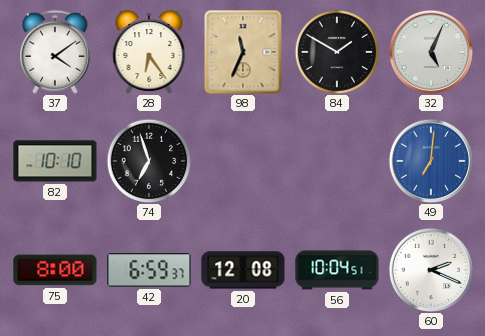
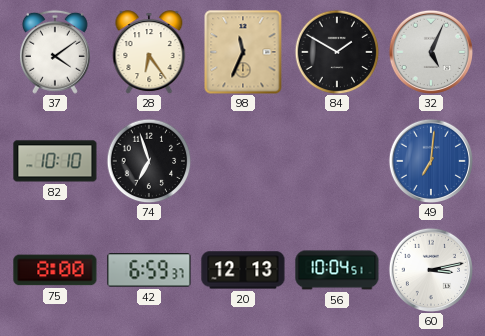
20: 12:08 -> 12:13
60: 2:19 -> 3:13
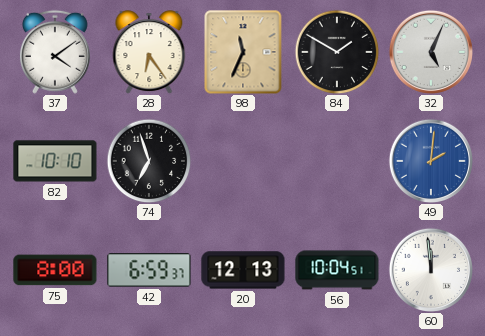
49: 7:01 -> 2:01
60: 3:13 -> 11:59
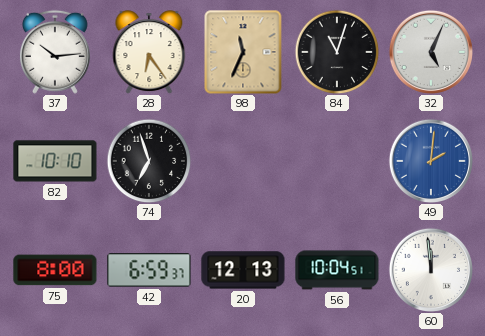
37: 4:09 -> 10:14
84: 1:50 -> 11:03
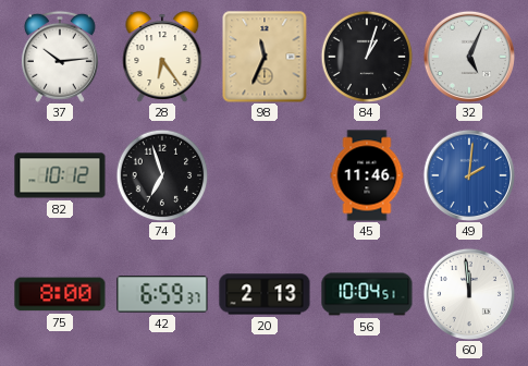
84: 11:03 -> 1:03
82: 10:10 -> 10:12
45: none -> 11:46
20: 12:13 -> 2:13
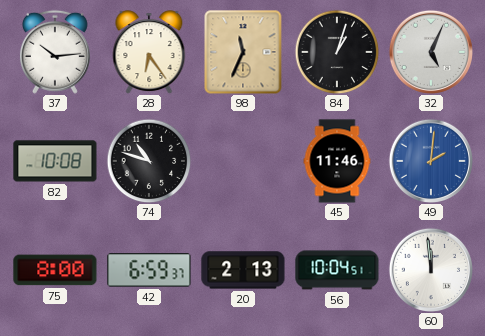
82: 10:12 -> 10:08
74: 6:57 -> 10:48
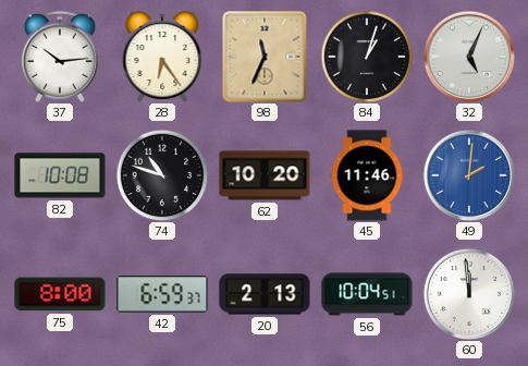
62: none -> 10:20
